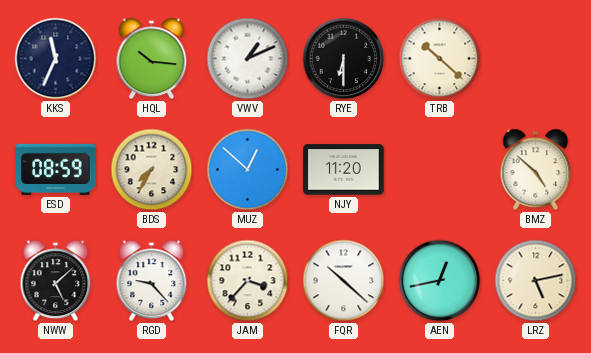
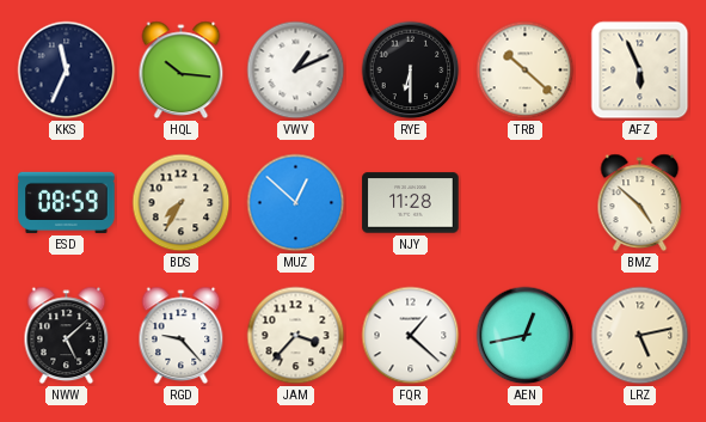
AFZ: none -> 5:56
NJY: 11:20 -> 11:28
FQR: 10:22 -> 1:22
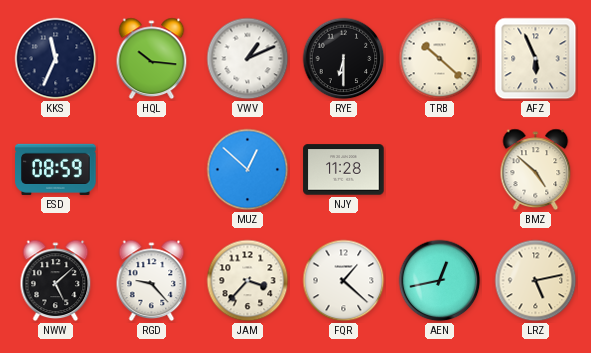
BDS: 7:35 -> none
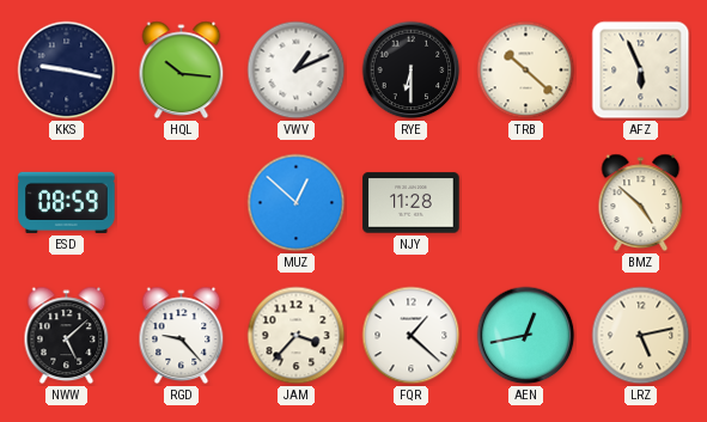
KKS: 11:34 -> 9:17
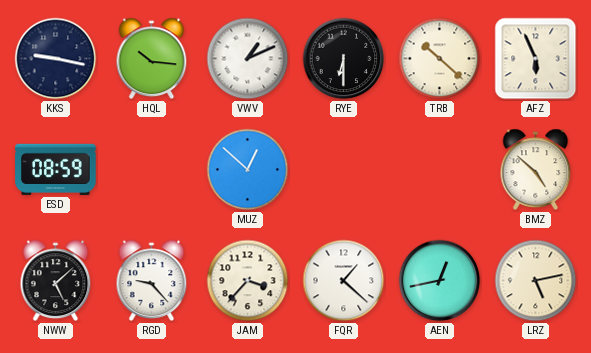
NJY: 11:28 -> none
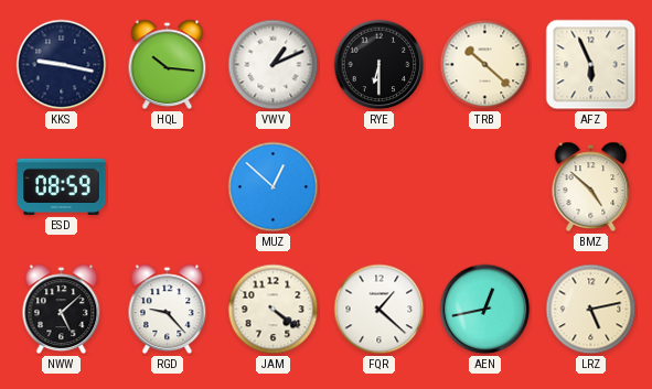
JAM: 3:37 -> 4:21
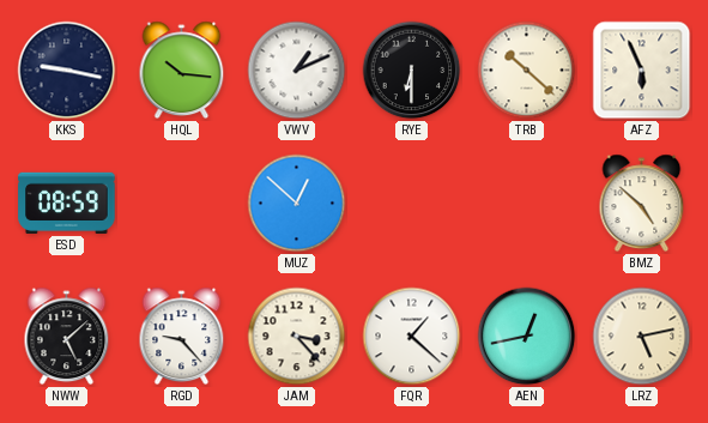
JAM: 4:21 -> 3:23
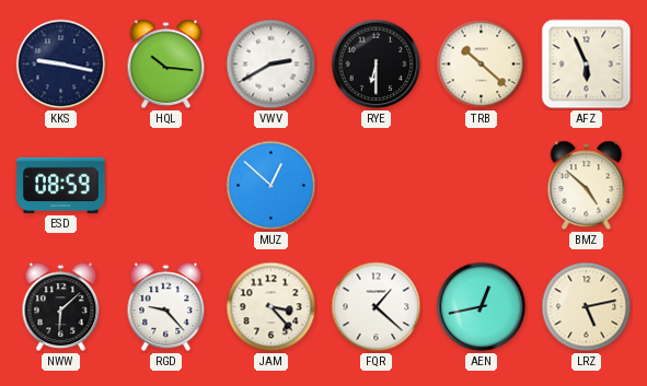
VWV: 1:11 -> 2:40
NWW: 5:08 -> 6:08
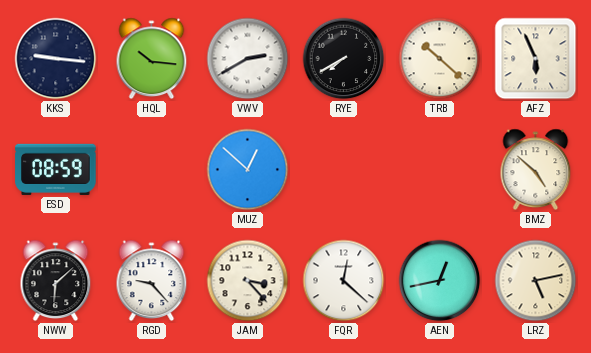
KKS: 9:17 -> 9:16
RYE: 6:30 -> 7:40
FQR: 1:22 -> 12:22
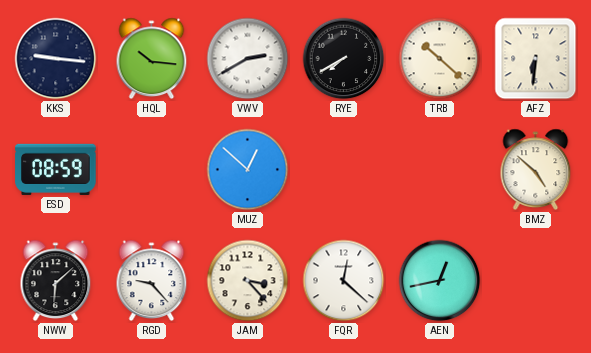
AFZ: 5:56 -> 6:31
LRZ: 5:13 -> none
